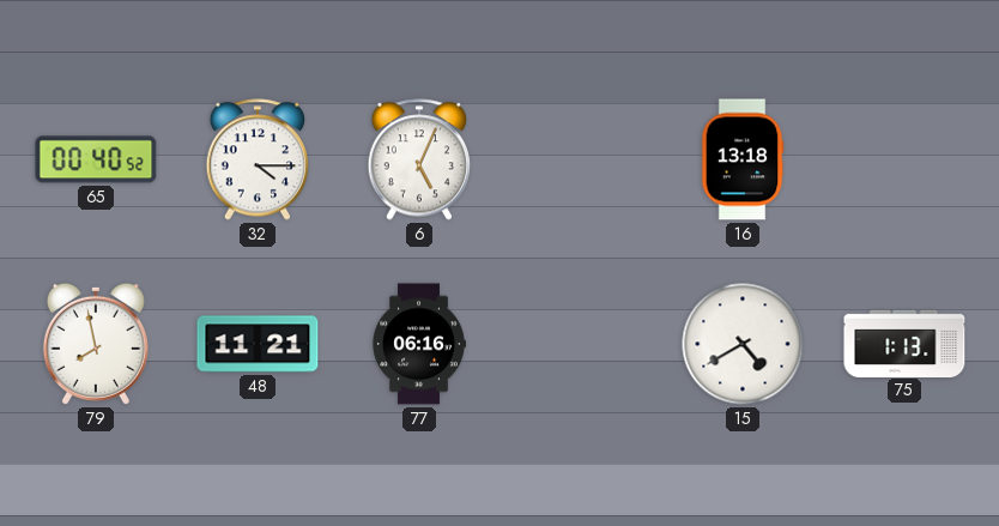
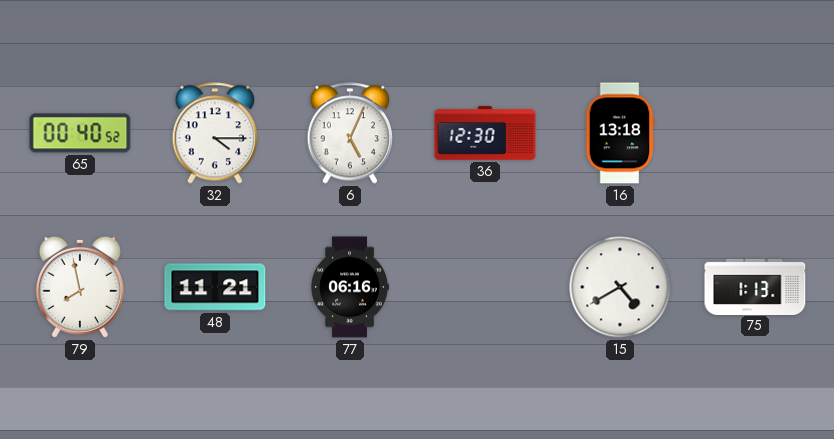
36: none -> 12:30
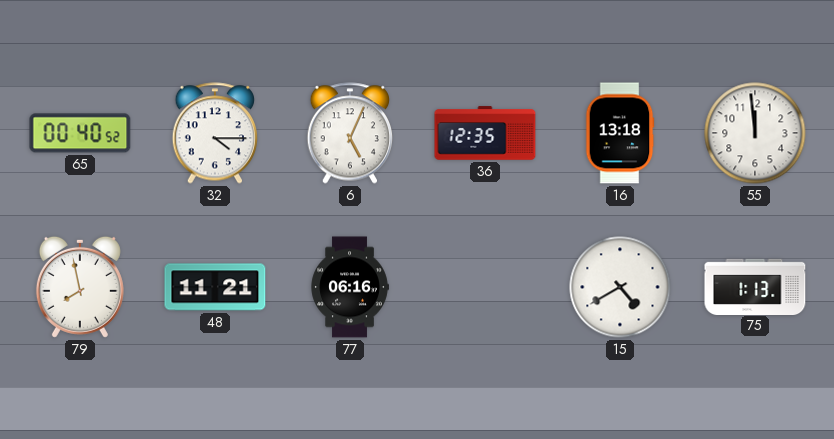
36: 12:30 -> 12:35
55: none -> 11:59
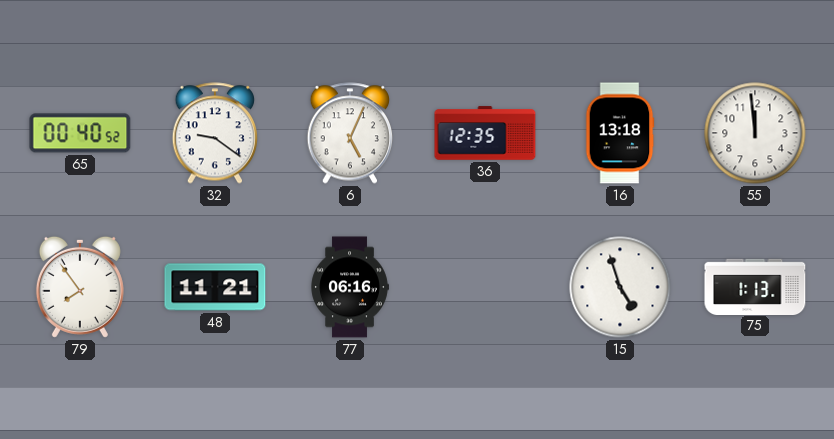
32: 4:15 -> 9:21
79: 7:58 -> 7:54
15: 4:40 -> 4:57
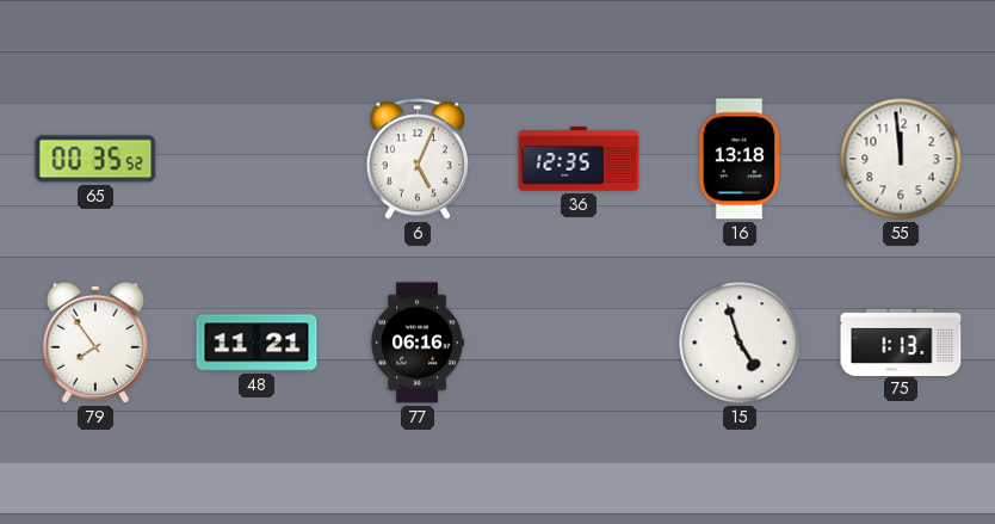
65: 00:40 -> 00:35
32: 9:21 -> none
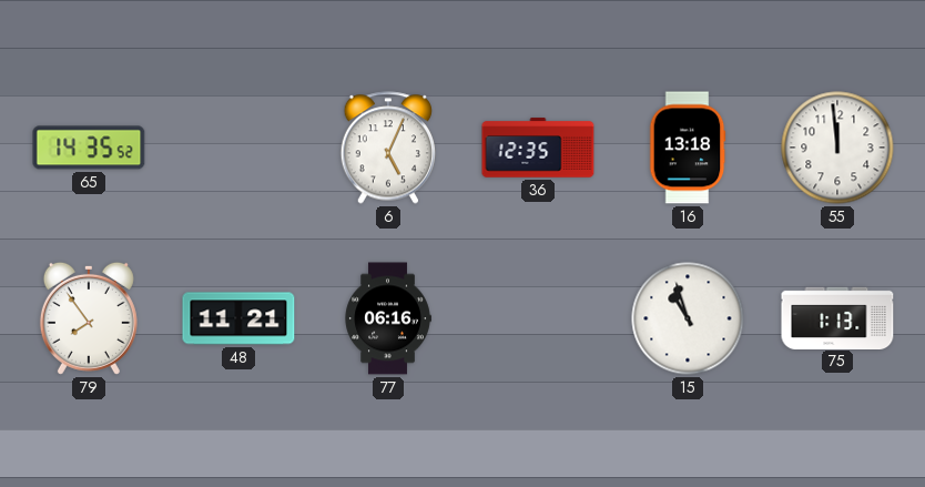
65: 00:35 -> 14:35
15: 4:57 -> 10:57
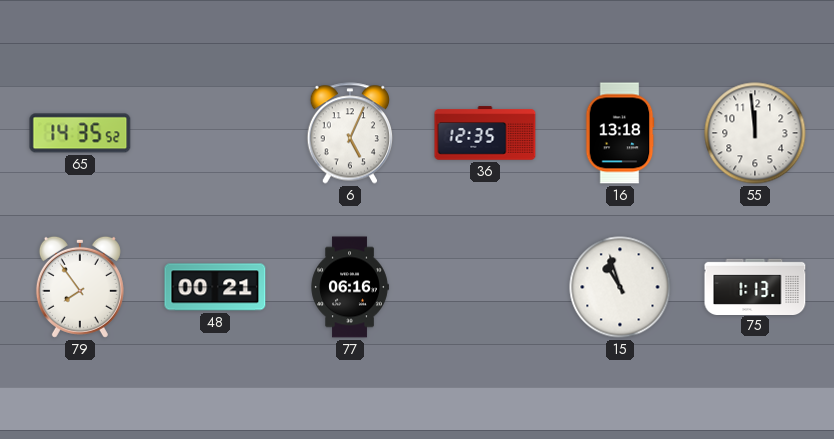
48: 11:21 -> 00:21
